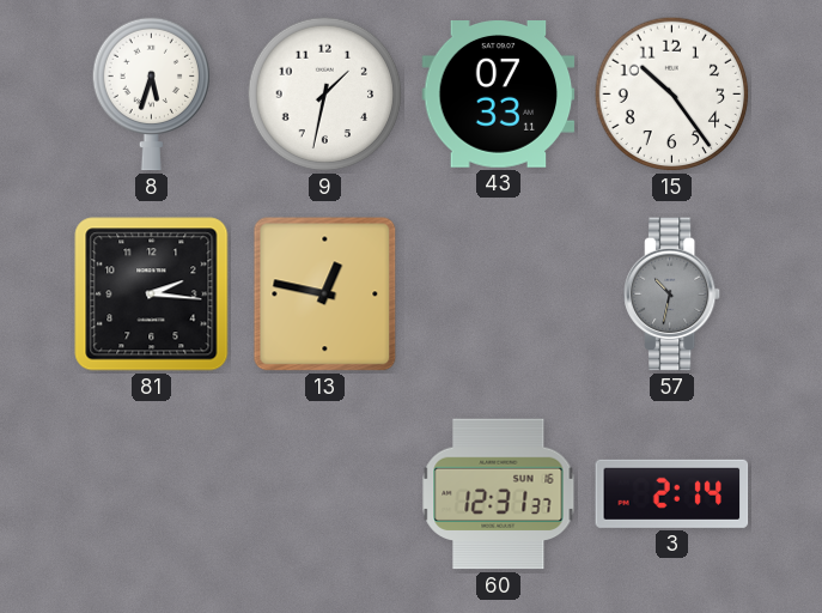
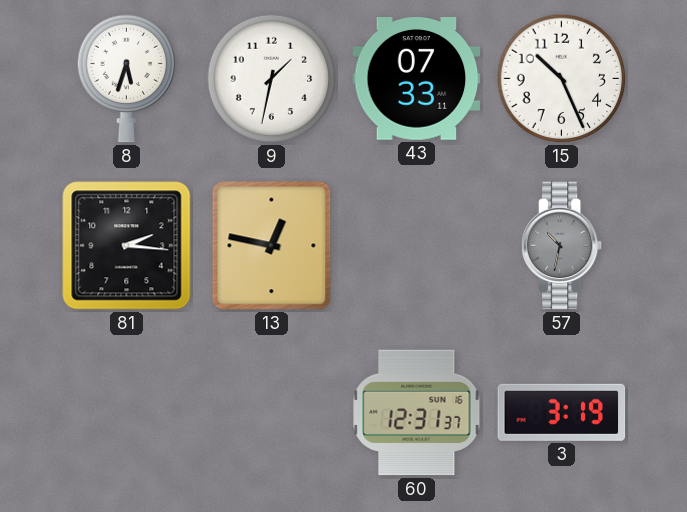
15: 10:24 -> 10:26
3: 2:14 -> 3:19
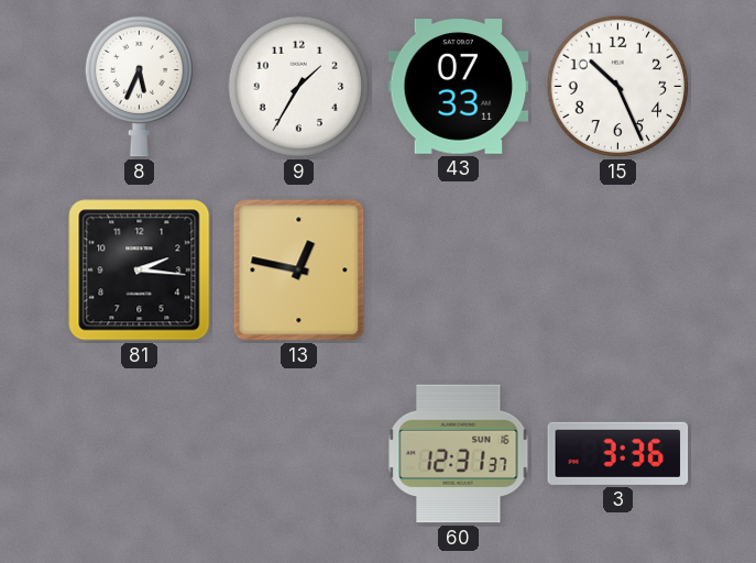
8: 5:33 -> 5:34
9: 1:32 -> 1:35
57: 10:32 -> none
3: 3:19 -> 3:36
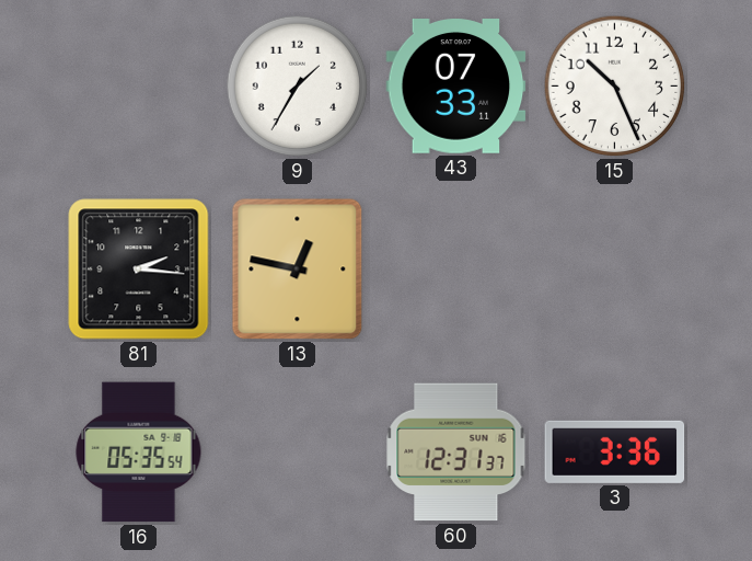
8: 5:34 -> none
16: none -> 05:35
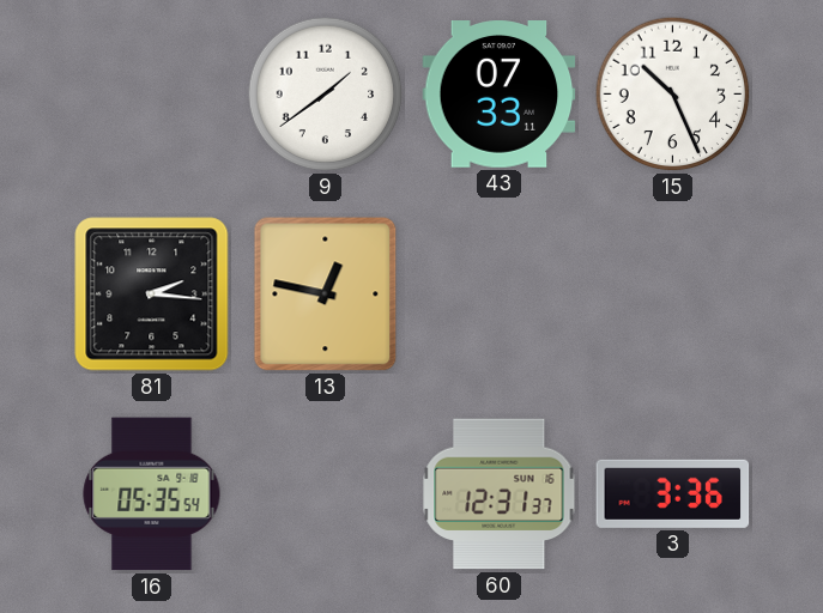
9: 1:35 -> 1:39
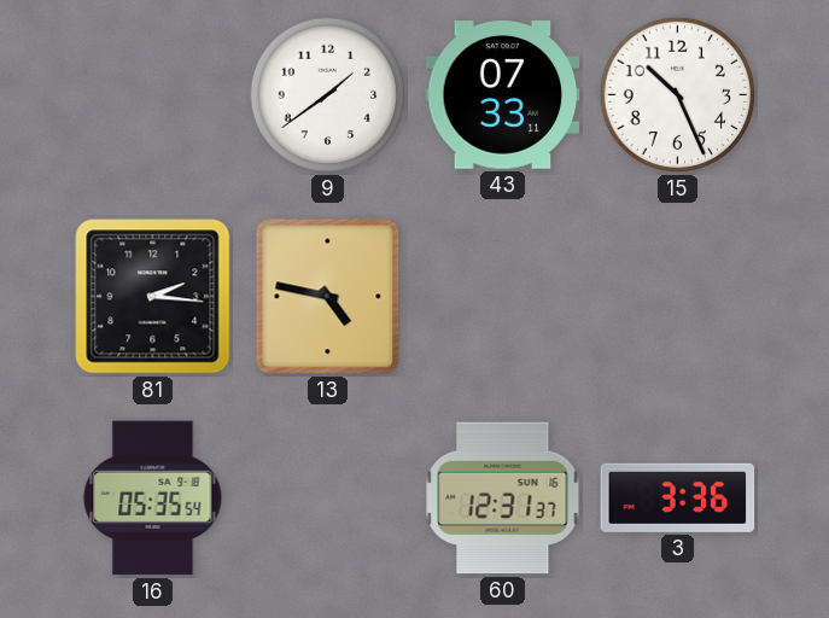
13: 12:47 -> 4:47
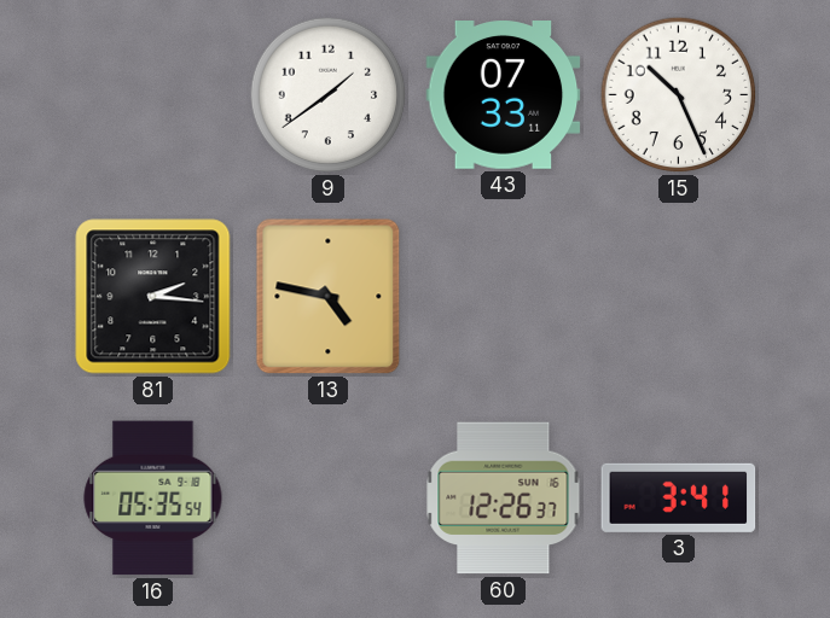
60: 12:31 -> 12:26
3: 3:36 -> 3:41
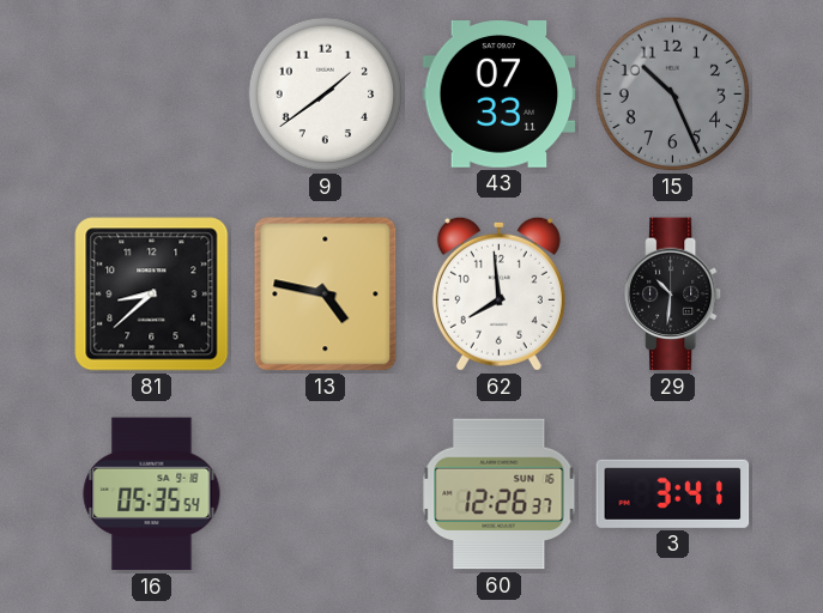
15 dial: white -> grey
81: 2:16 -> 8:38
62: none -> 7:59
29: none -> 10:31
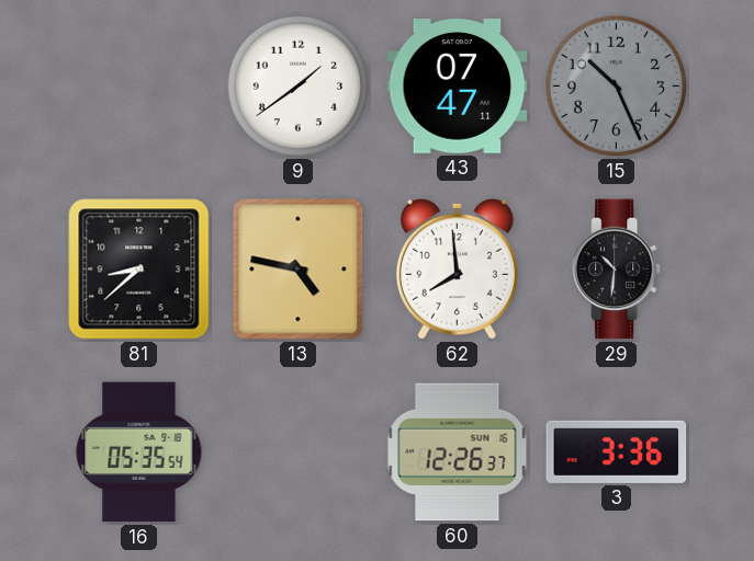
43: 07:33 -> 07:47
3: 3:41 -> 3:36
